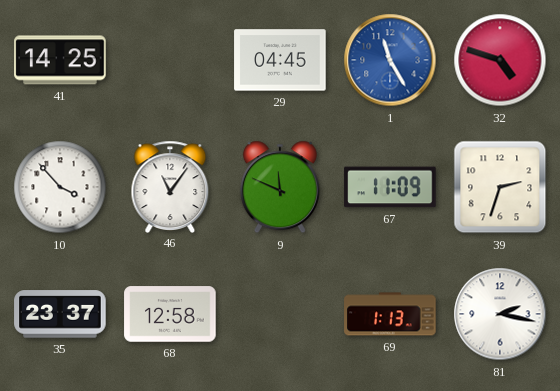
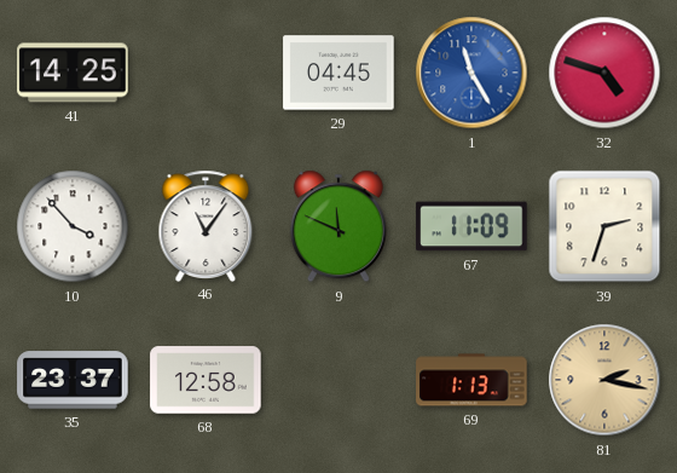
81 dial: white -> champagne
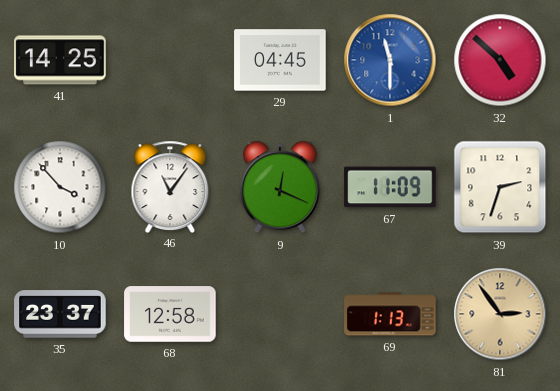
1: 11:25 -> 11:30
32: 4:48 -> 4:52
9: 11:49 -> 12:19
81: 2:17 -> 2:54
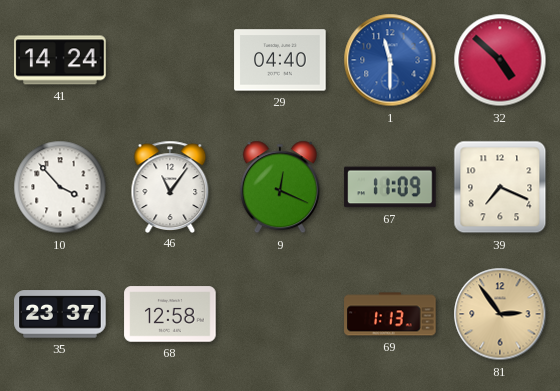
41: 14:25 -> 14:24
29: 04:45 -> 04:40
39: 2:33 -> 7:19
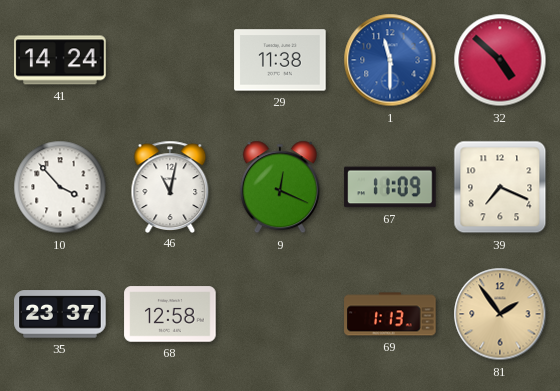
29: 04:40 -> 11:38
46: 11:06 -> 11:02
81: 2:54 -> 1:54
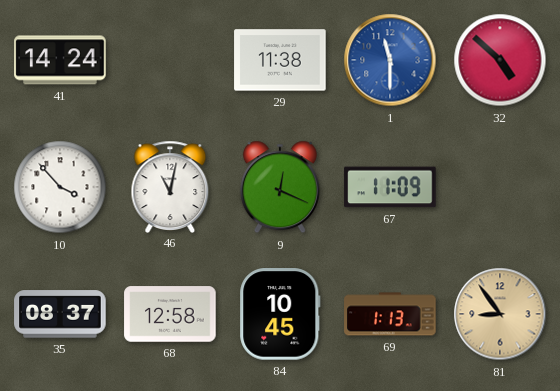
39: 7:19 -> none
35: 23:37 -> 08:37
84: none -> 10:45
81: 1:54 -> 8:54
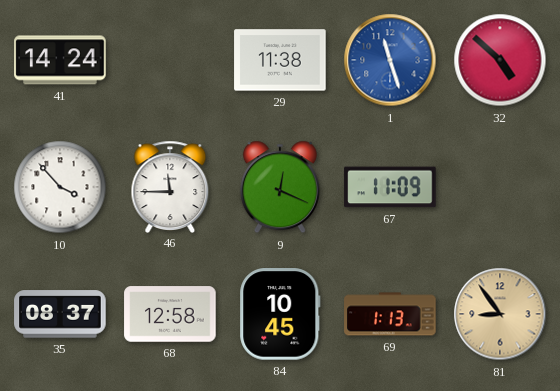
1: 11:30 -> 11:27
46: 11:02 -> 11:45
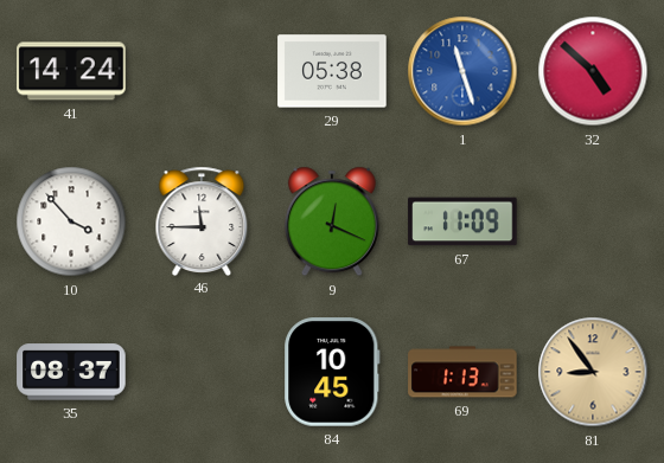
29: 11:38 -> 05:38
68: 12:58 -> none
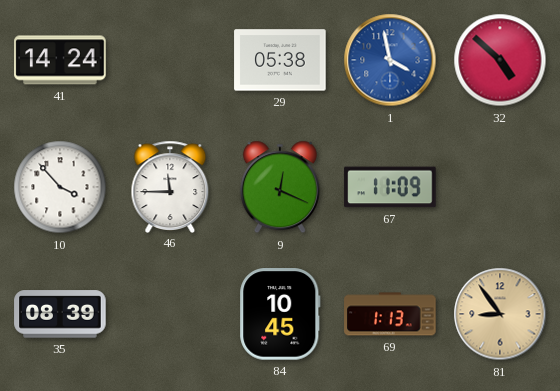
1: 11:27 -> 3:58
35: 08:37 -> 08:39
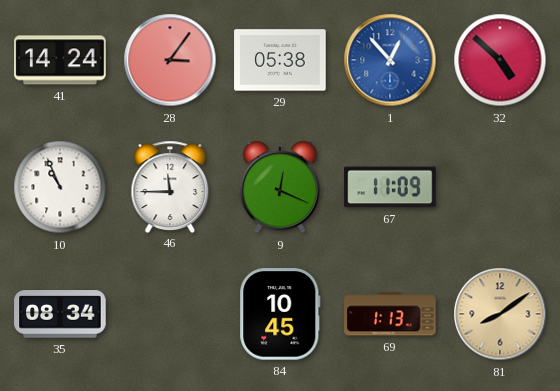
28: none -> 3:06
1: 3:58 -> 12:53
10: 3:53 -> 10:56
35: 08:39 -> 08:34
81: 8:54 -> 8:09
